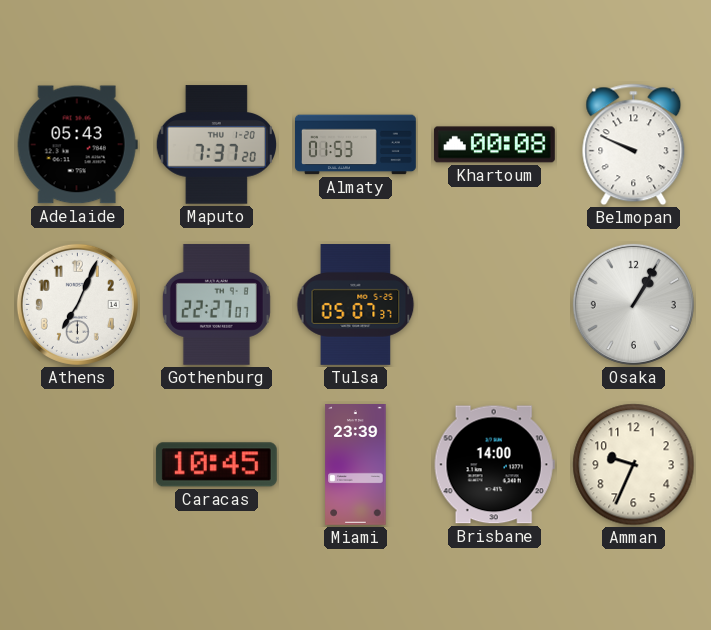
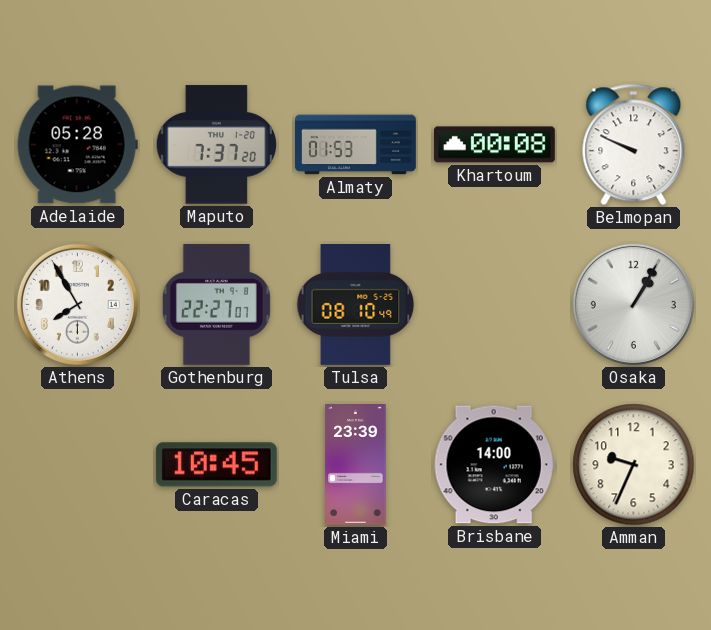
Adelaide: 05:43 -> 05:28
Athens: 7:04 -> 7:55
Tulsa: 05:07 -> 08:10
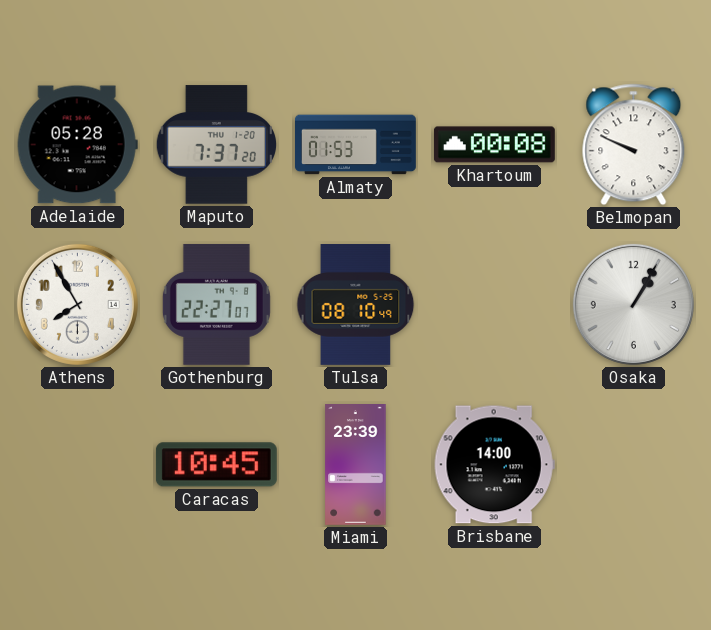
Amman: 9:34 -> none
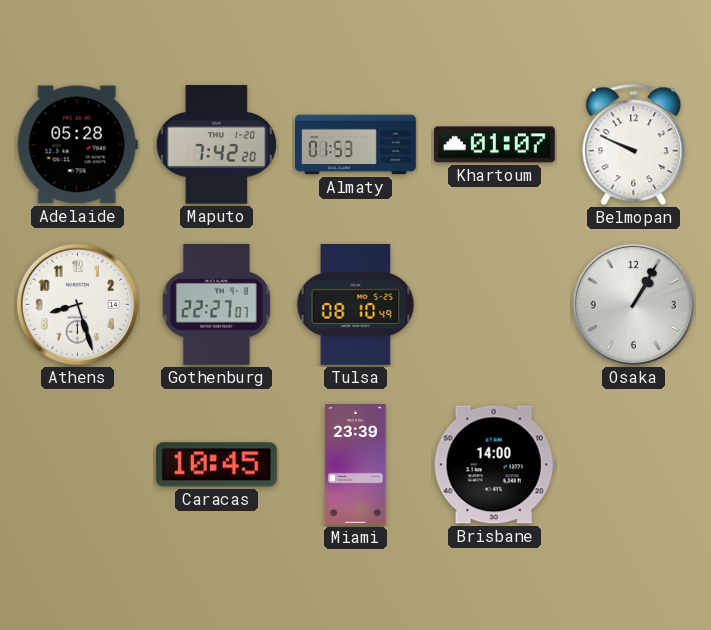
Maputo: 7:37 -> 7:42
Khartoum: 00:08 -> 01:07
Athens: 7:55 -> 8:27
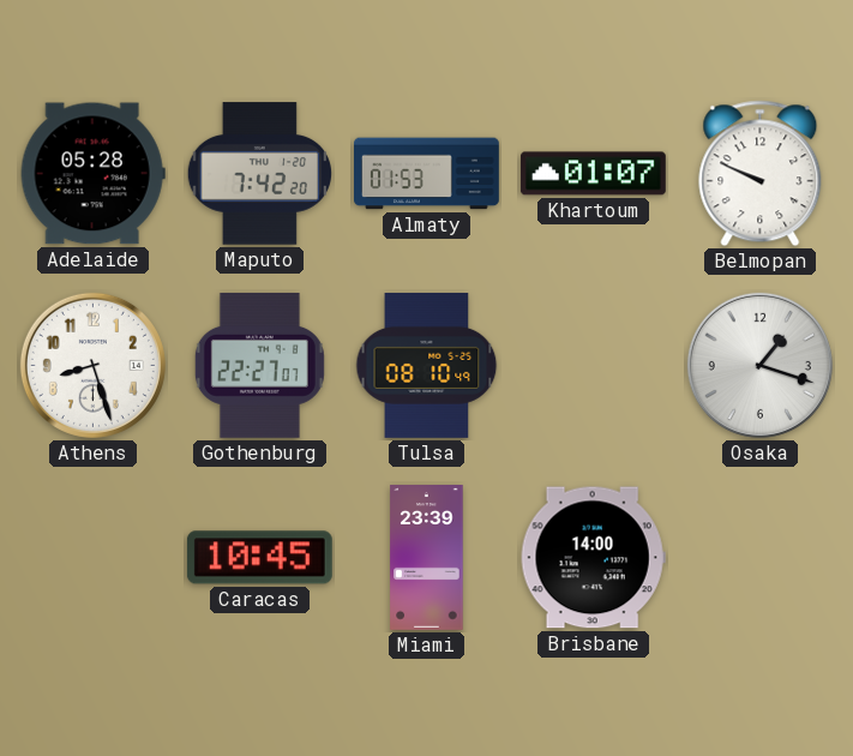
Osaka: 1:05 -> 1:18
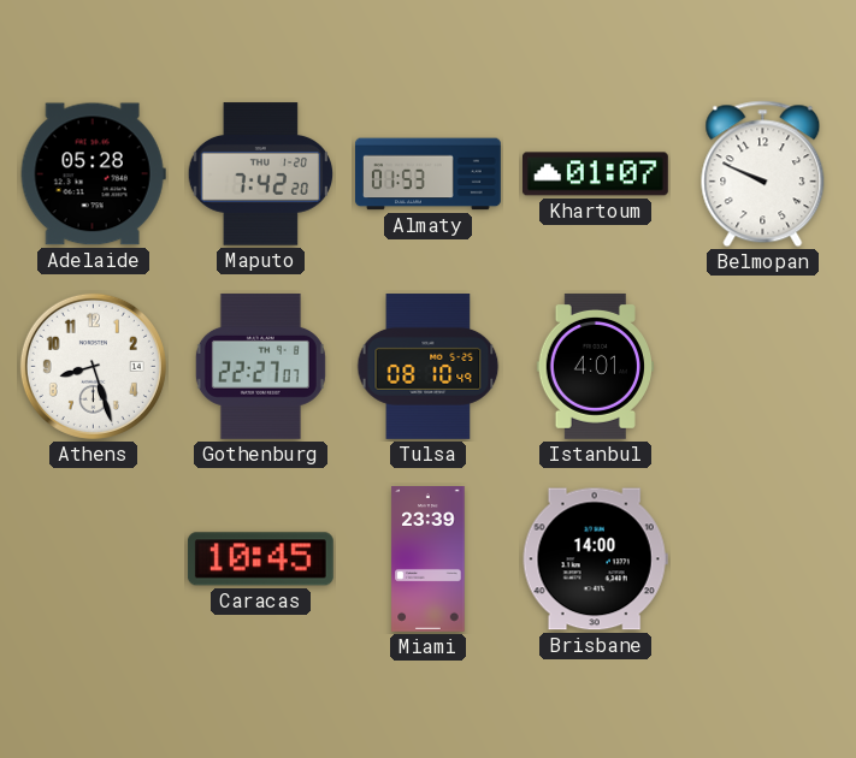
Istanbul: none -> 4:01
Osaka: 1:18 -> none
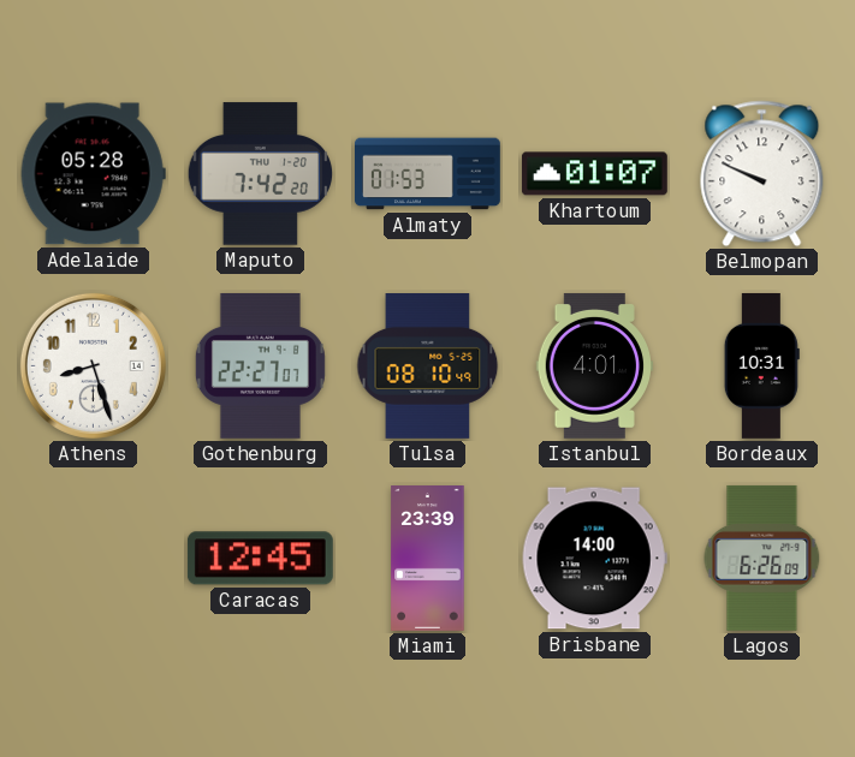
Bordeaux: none -> 10:31
Caracas: 10:45 -> 12:45
Lagos: none -> 6:26
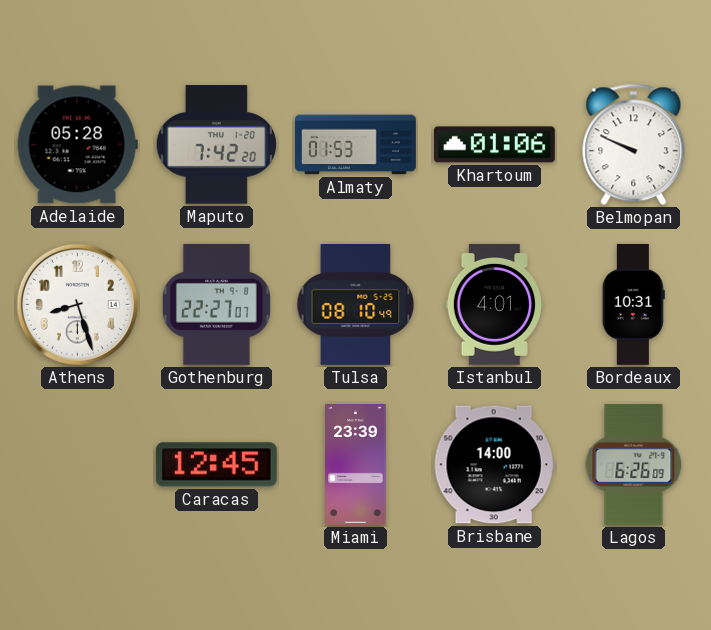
Khartoum: 01:07 -> 01:06
